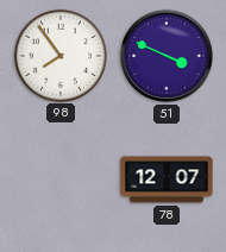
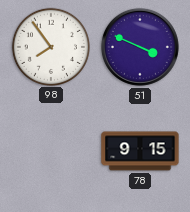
78: 12:07 -> 9:15
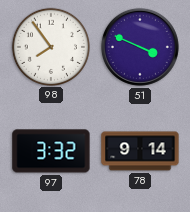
97: none -> 3:32
78: 9:15 -> 9:14
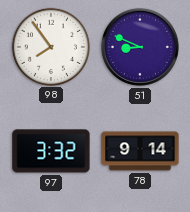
51: 3:49 -> 8:49
